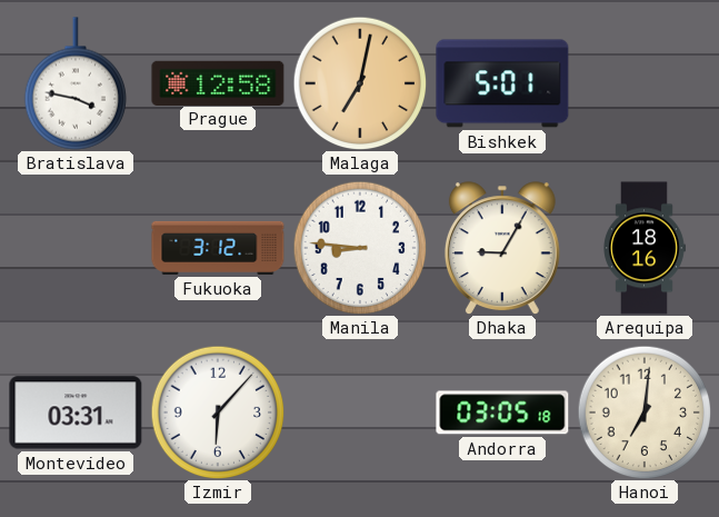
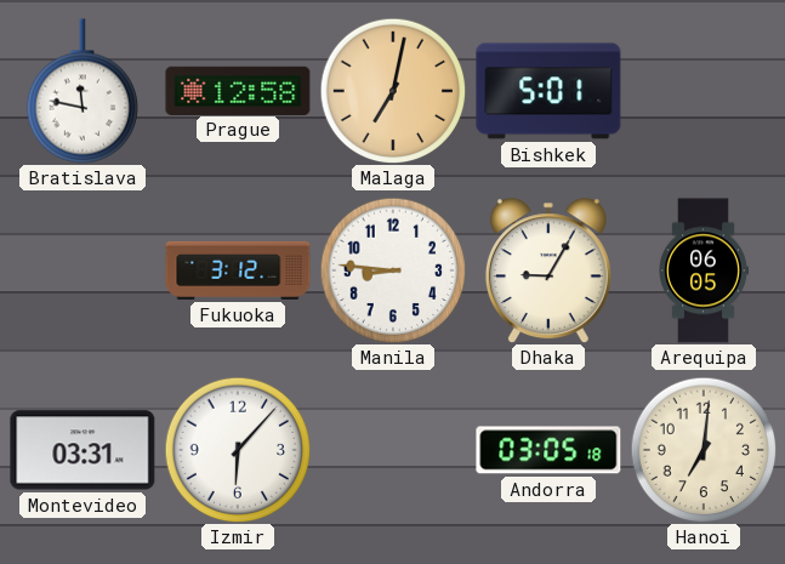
Bratislava: 3:47 -> 11:47
Arequipa: 18:16 -> 06:05
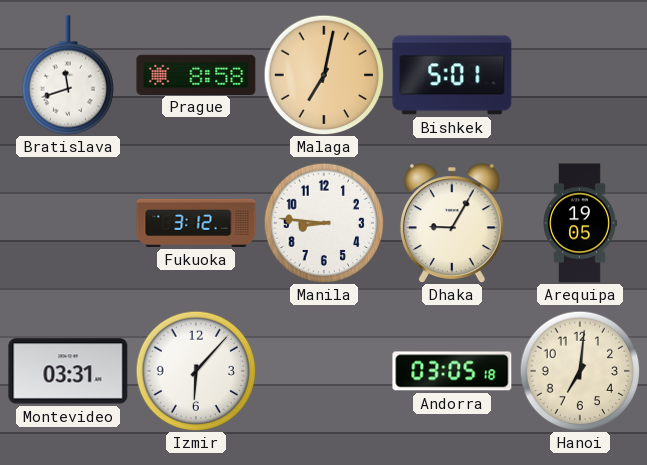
Bratislava: 11:47 -> 11:42
Prague: 12:58 -> 8:58
Arequipa: 06:05 -> 19:05
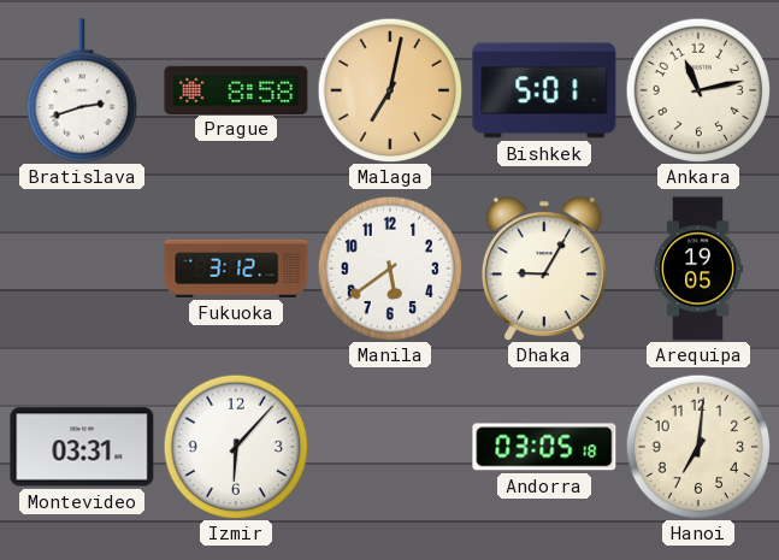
Bratislava: 11:42 -> 2:42
Ankara: none -> 11:13
Manila: 8:46 -> 5:39
